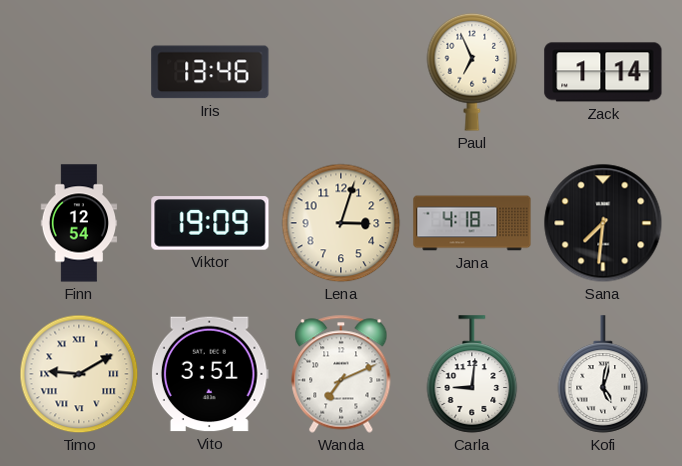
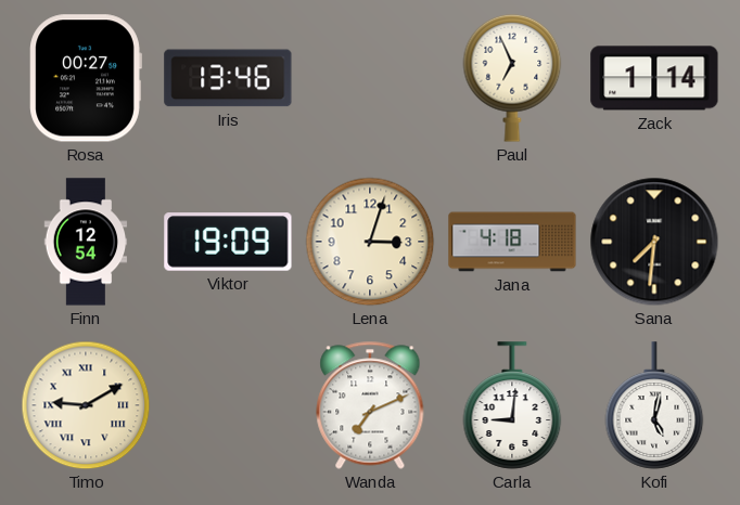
Rosa: none -> 00:27
Vito: 3:51 -> none
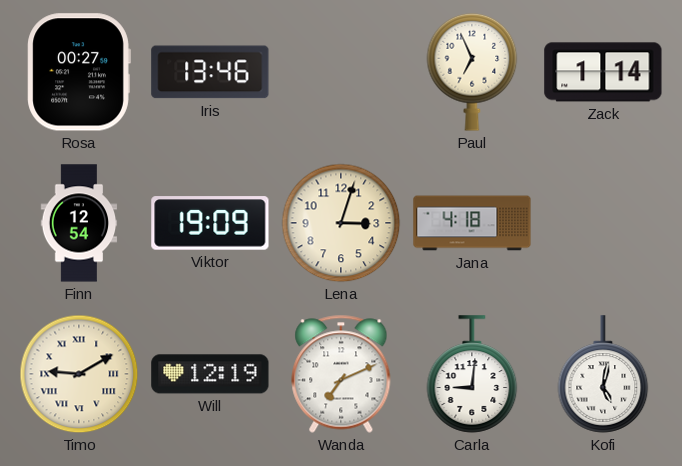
Sana: 7:31 -> none
Will: none -> 12:19
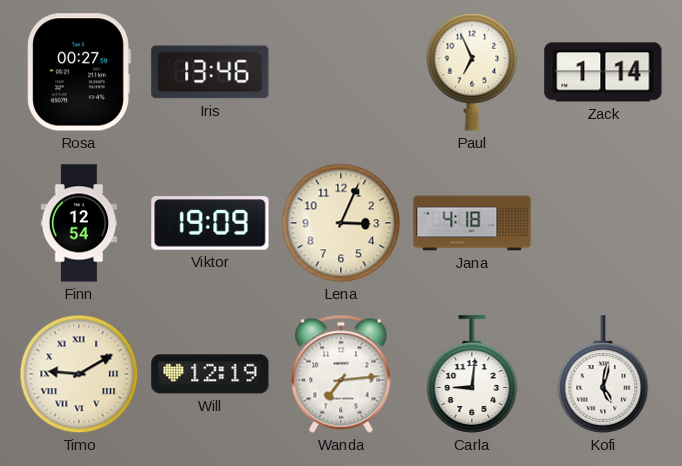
Lena: 3:03 -> 3:04
Wanda: 7:11 -> 7:14
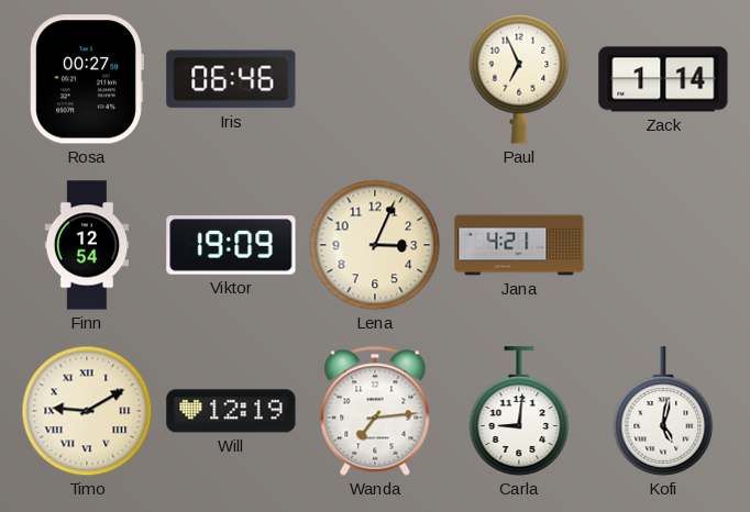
Iris: 13:46 -> 06:46
Jana: 4:18 -> 4:21
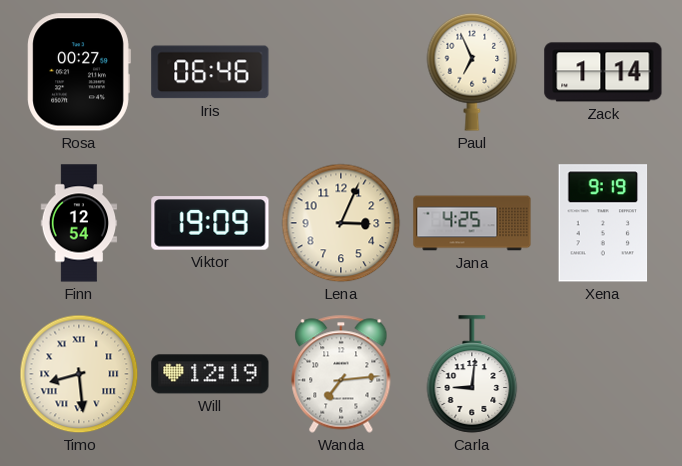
Jana: 4:21 -> 4:25
Xena: none -> 9:19
Timo: 9:10 -> 8:29
Kofi: 5:02 -> none
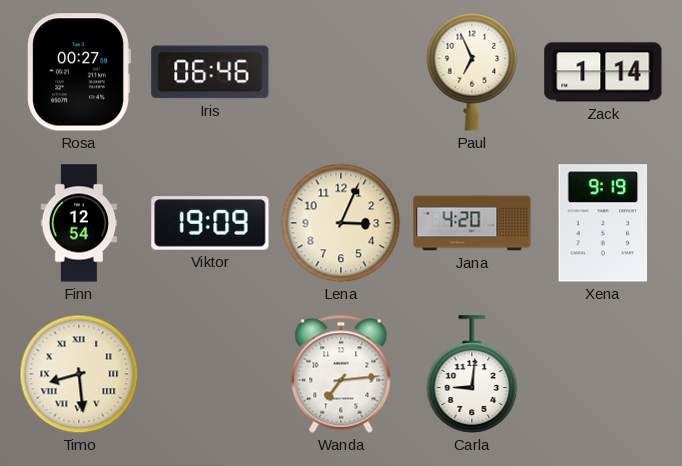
Jana: 4:25 -> 4:20
Will: 12:19 -> none
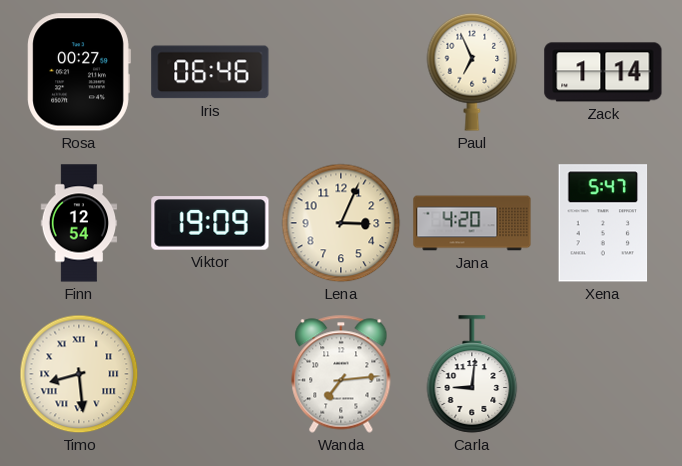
Xena: 9:19 -> 5:47
